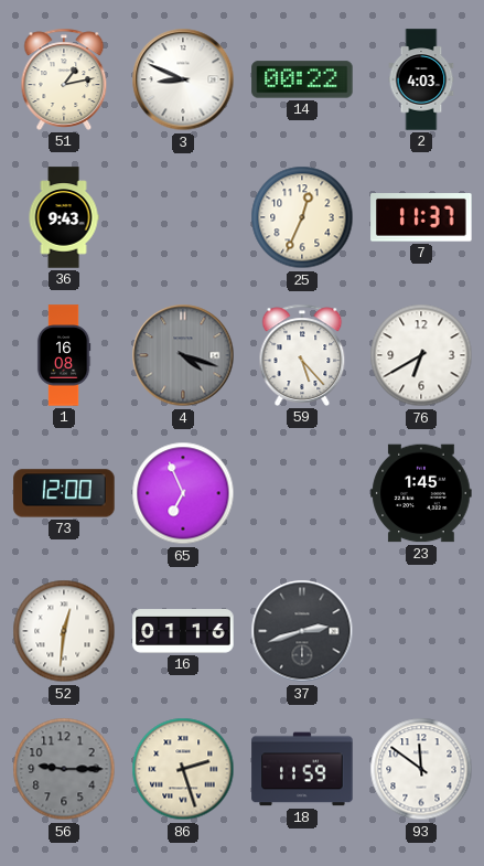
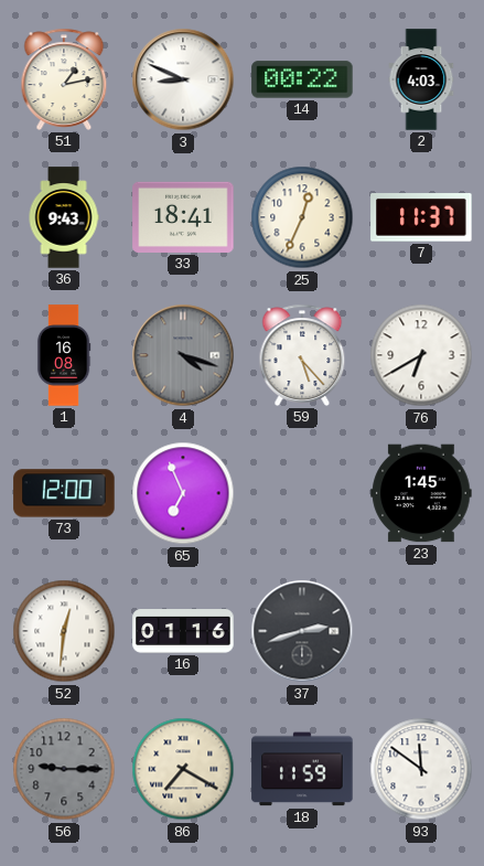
33: none -> 18:41
86: 2:27 -> 7:20
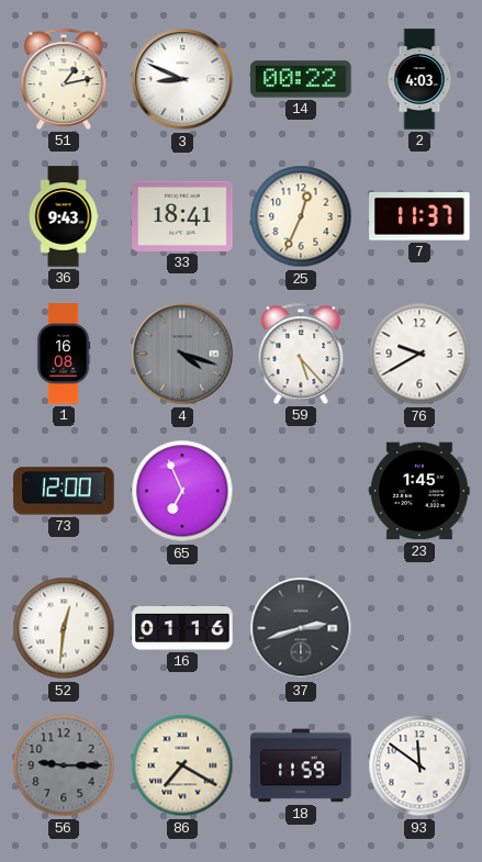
76: 6:40 -> 9:40
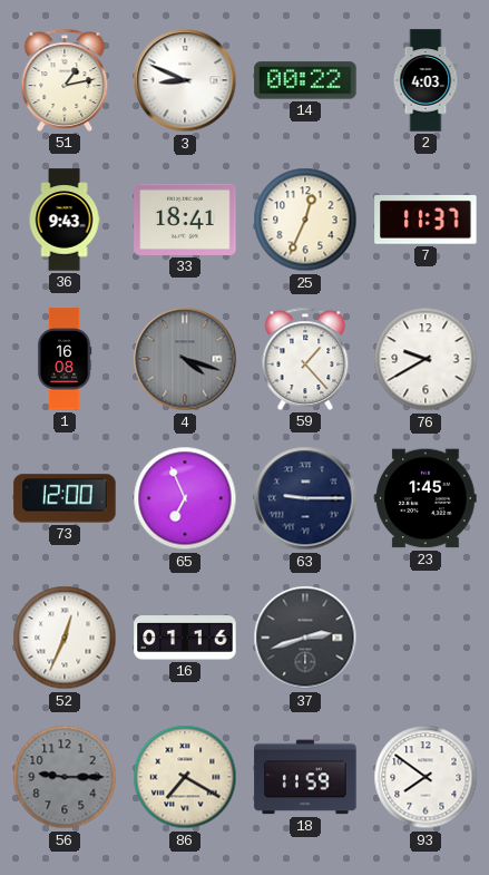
59: 5:23 -> 1:23
63: none -> 9:15
52: 12:31 -> 12:34
93: 11:51 -> 7:51
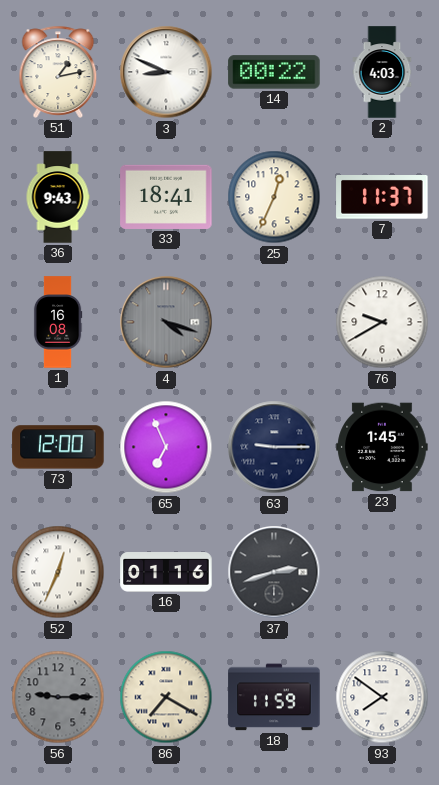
59: 1:23 -> none
